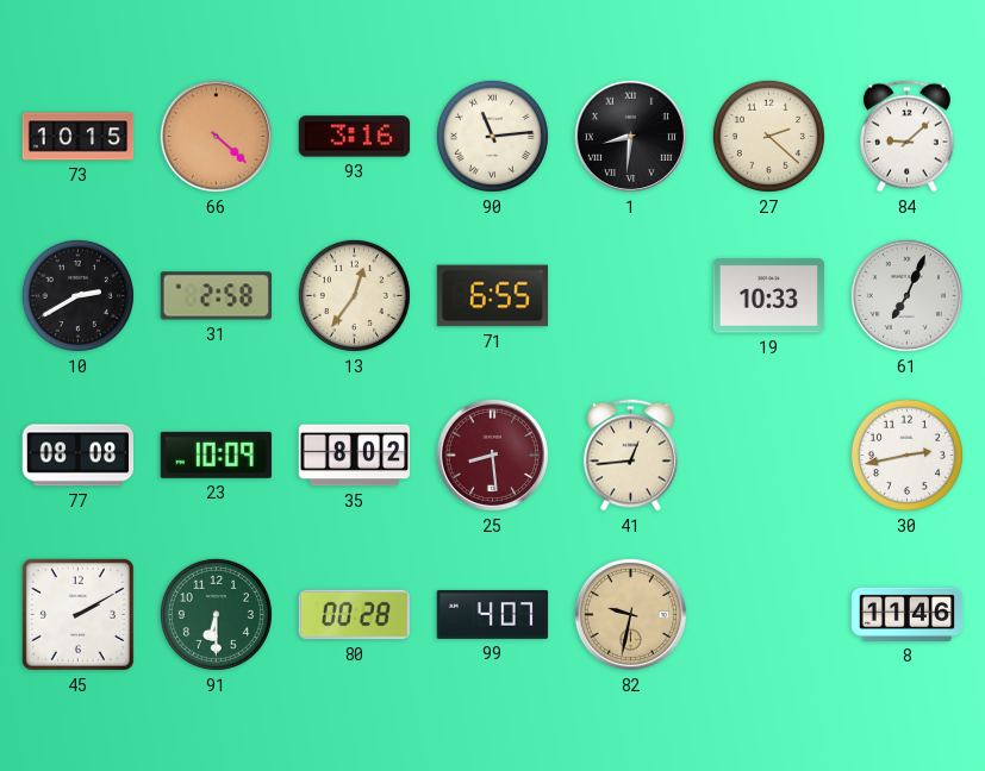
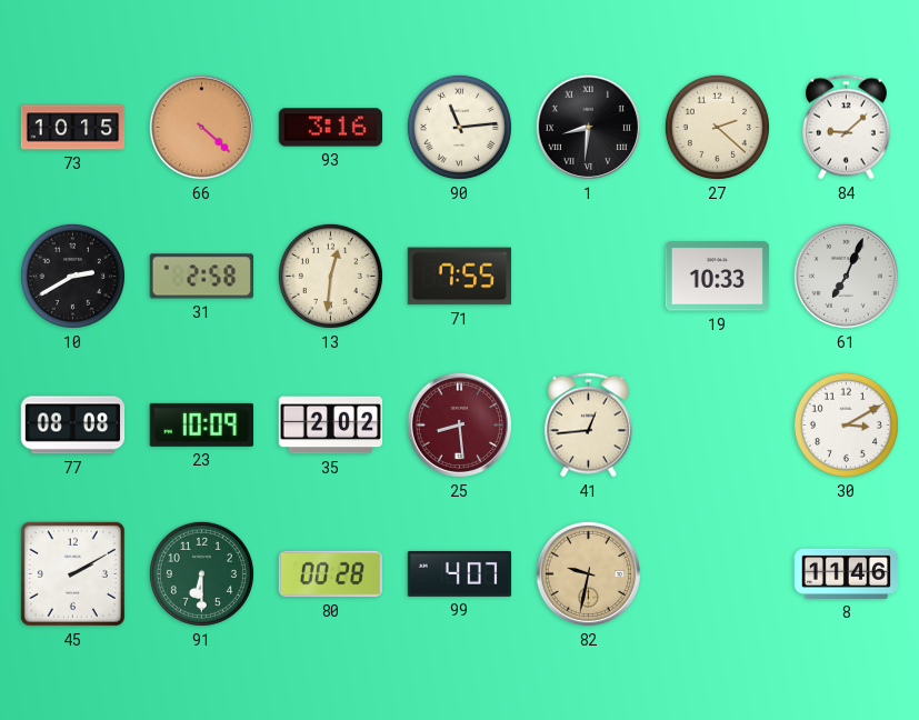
13: 12:36 -> 12:31
71: 6:55 -> 7:55
35: 8:02 -> 2:02
30: 2:43 -> 3:10
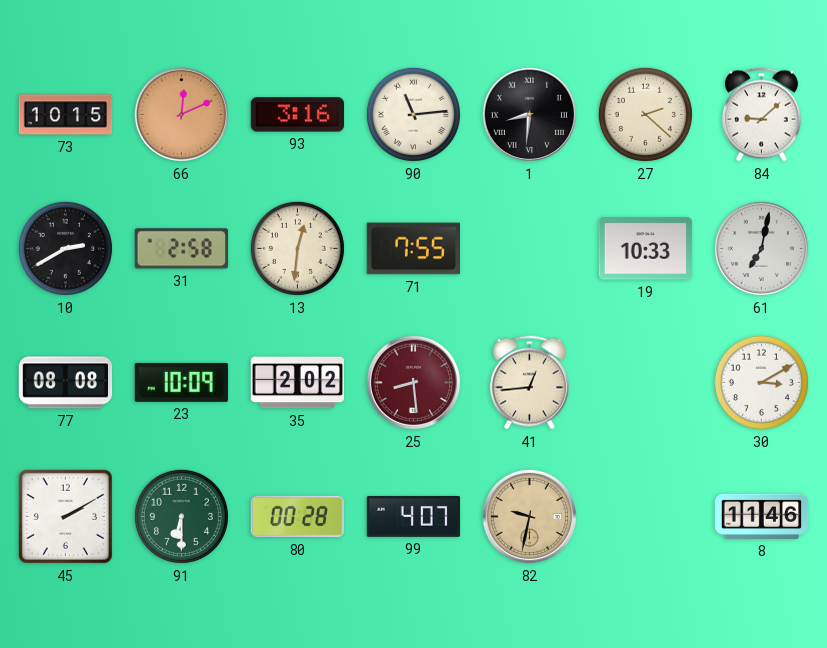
66: 4:22 -> 12:11
61: 7:04 -> 7:02
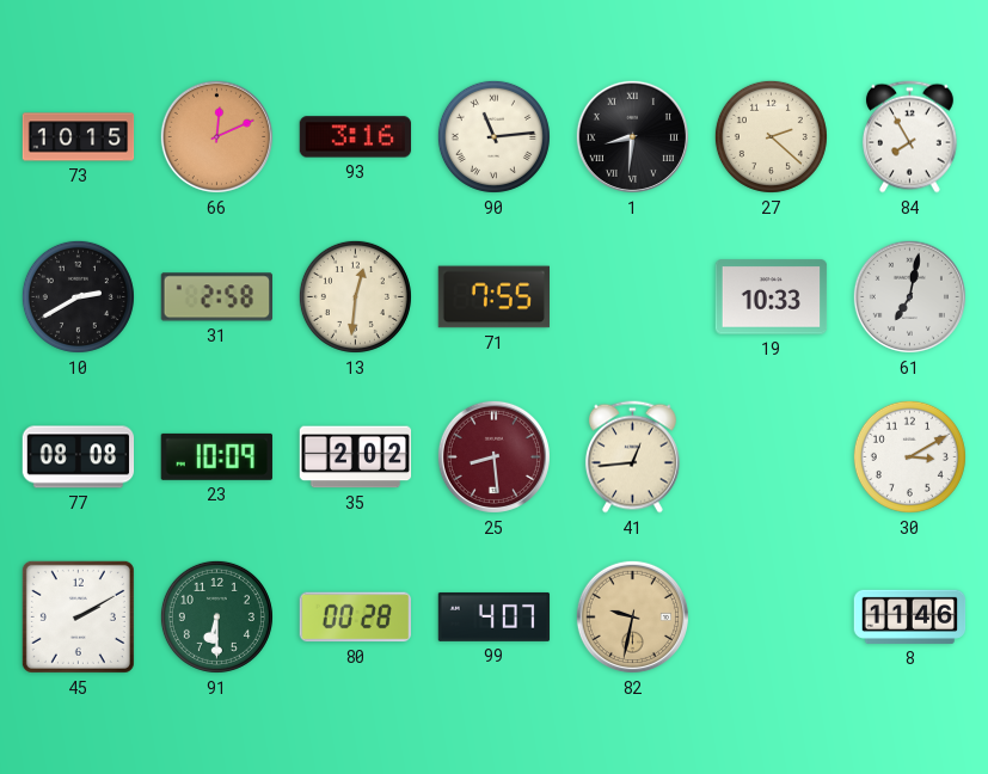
84: 9:08 -> 7:55
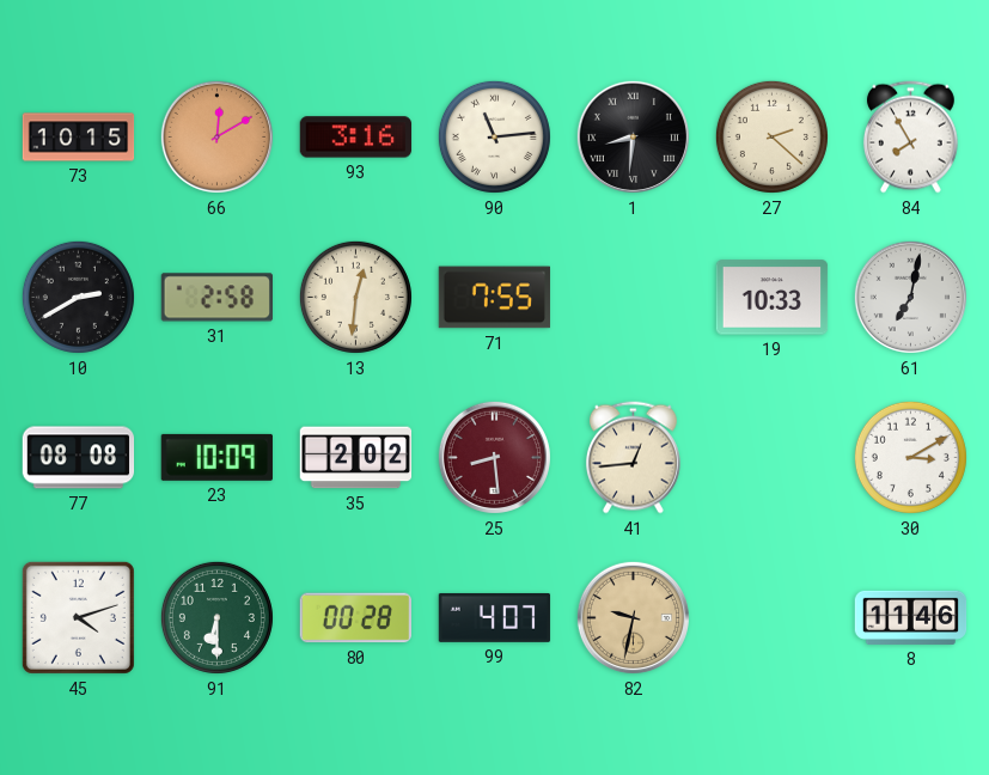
66: 12:11 -> 12:10
45: 2:10 -> 4:12
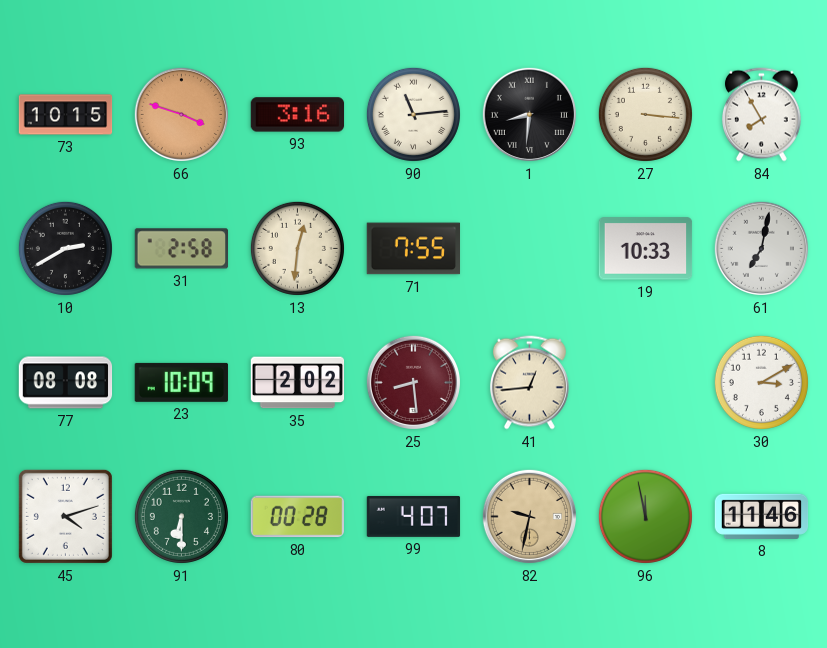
66: 12:10 -> 3:48
27: 2:22 -> 3:16
96: none -> 11:58
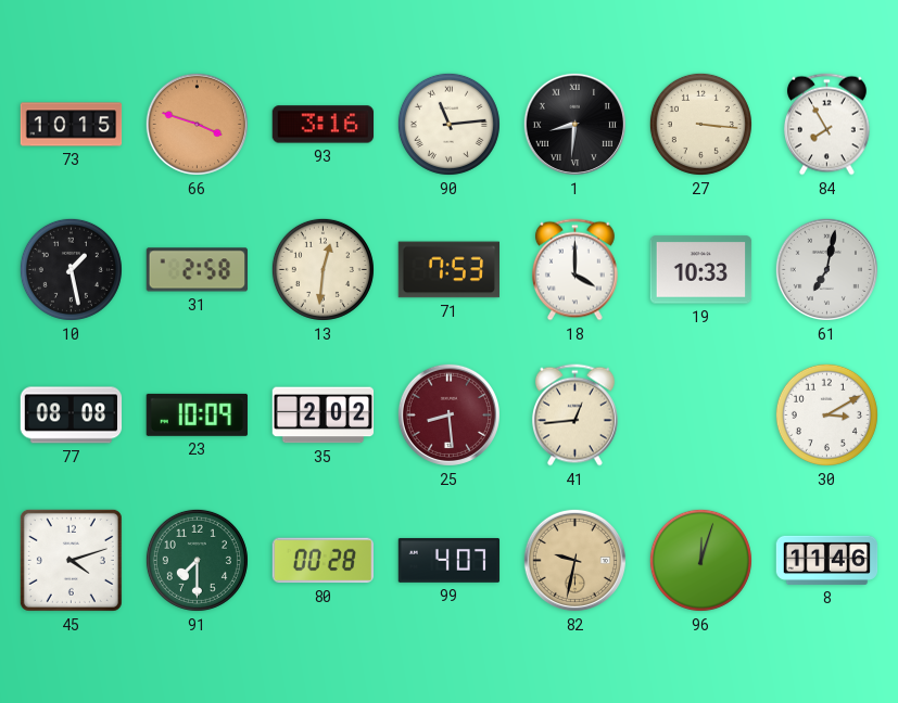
10: 2:40 -> 1:28
71: 7:55 -> 7:53
18: none -> 4:00
91: 6:30 -> 7:30
96: 11:58 -> 12:03
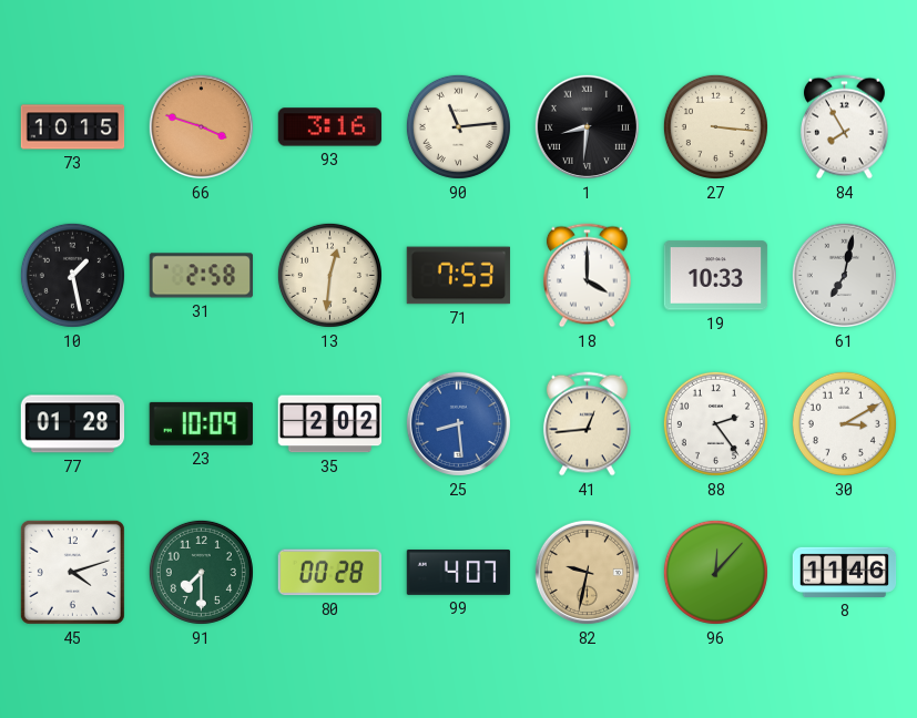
77: 08:08 -> 01:28
25 dial: burgundy -> blue
88: none -> 2:24
96: 12:03 -> 12:07
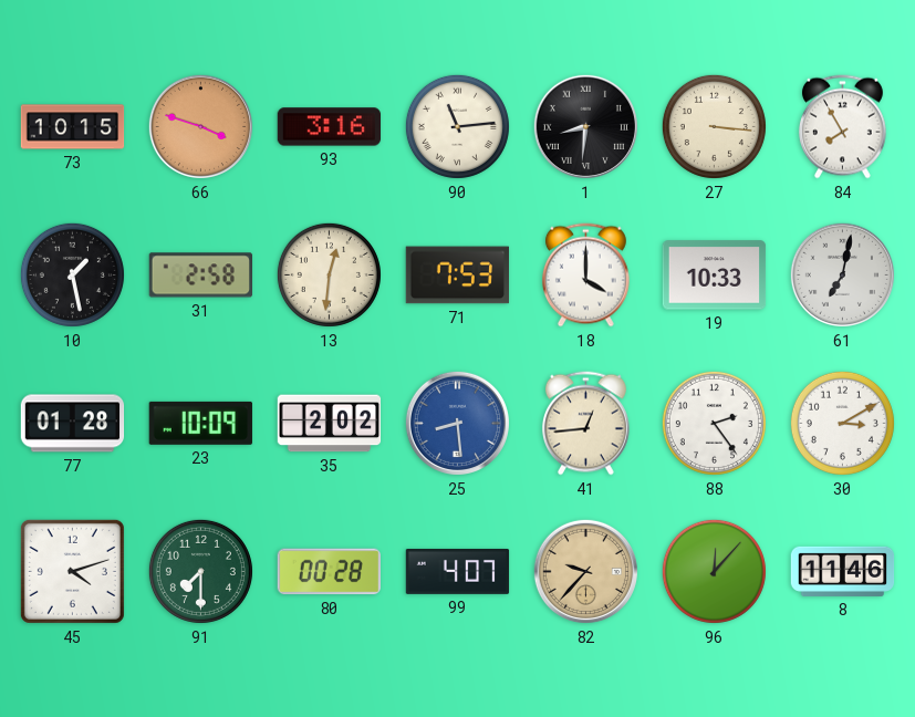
82: 9:32 -> 9:37
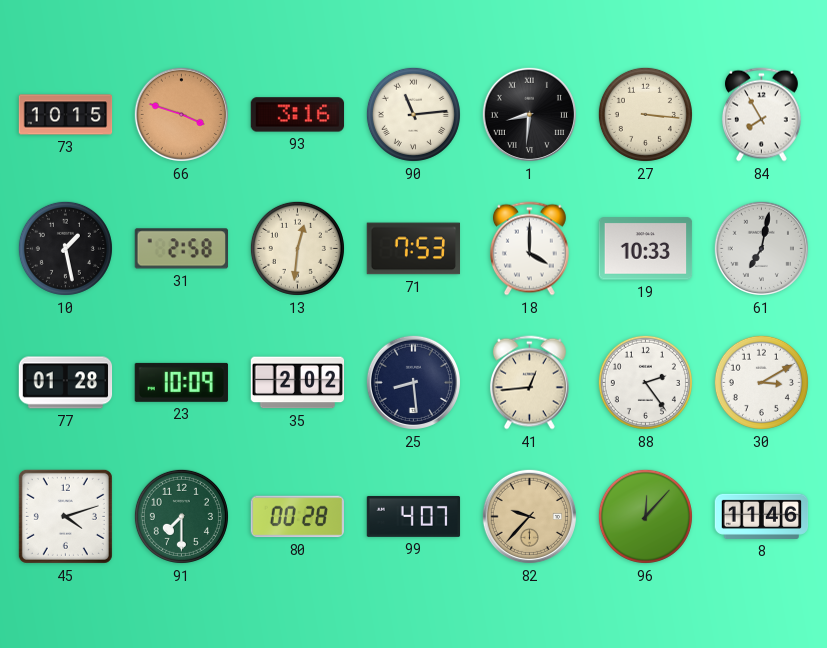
25 dial: blue -> navy
